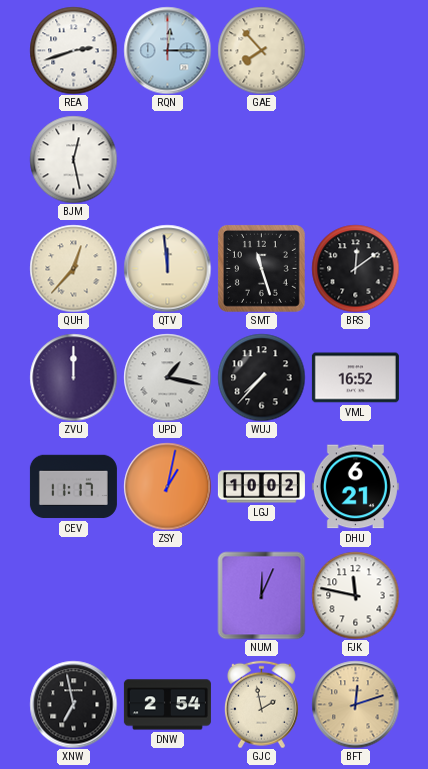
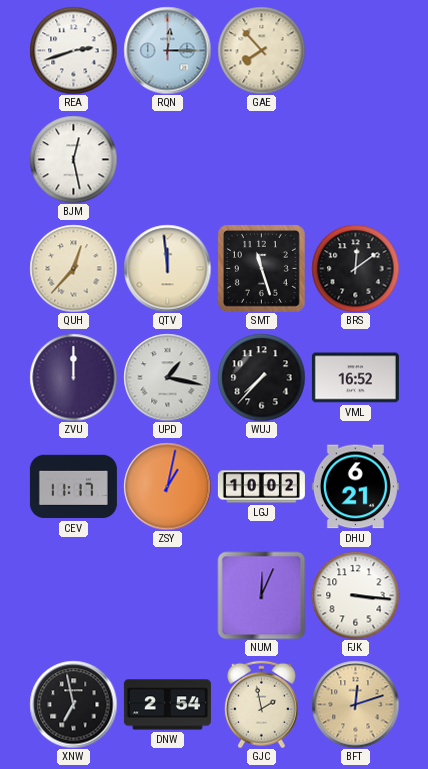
FJK: 11:47 -> 3:16
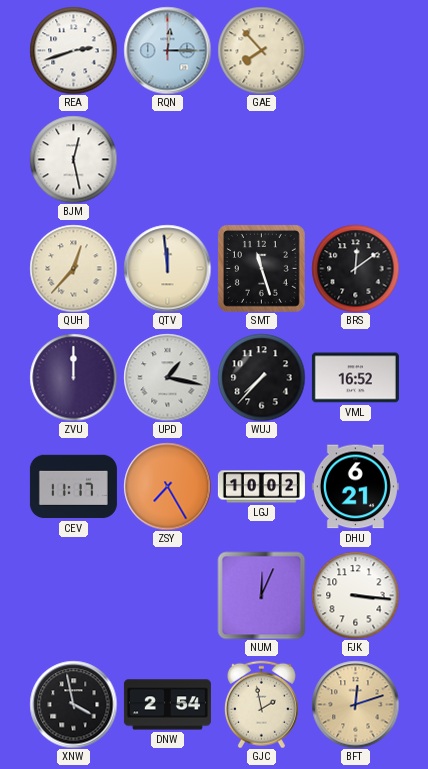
ZSY: 1:02 -> 7:25
XNW: 6:58 -> 3:58
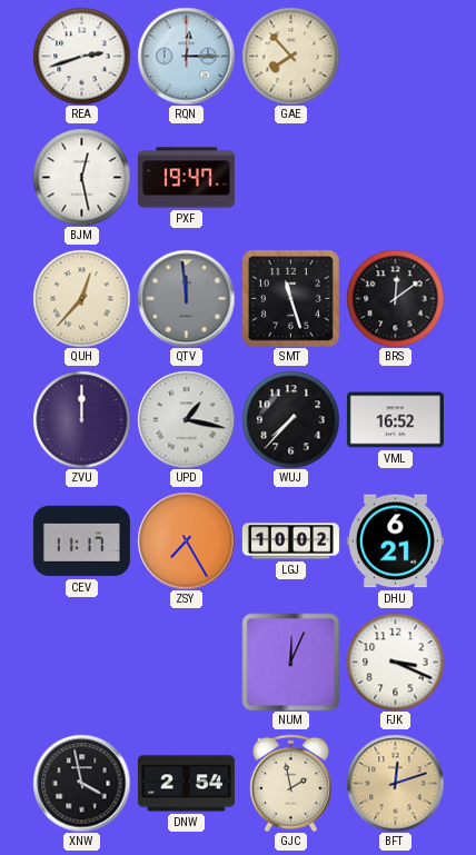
PXF: none -> 19:47
QTV dial: cream -> grey
FJK: 3:16 -> 3:19
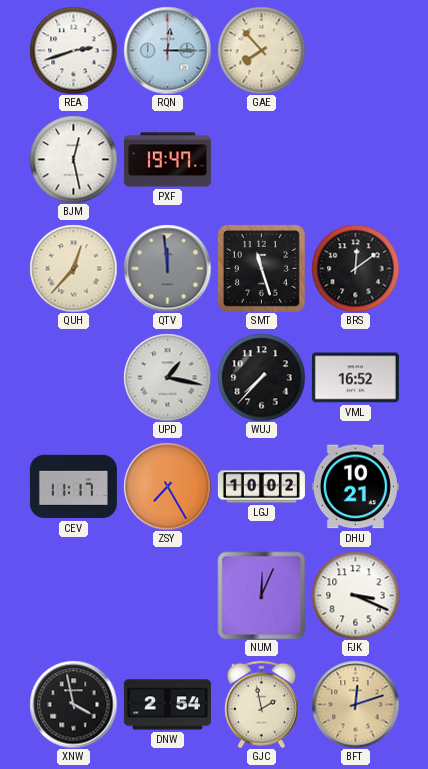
ZVU: 12:00 -> none
DHU: 6:21 -> 10:21
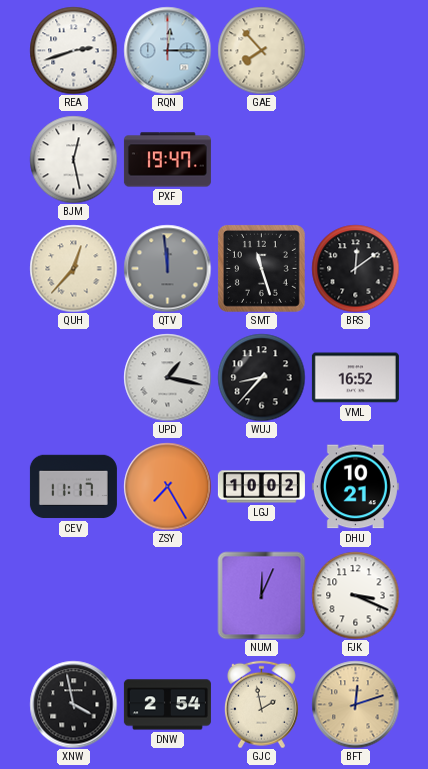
WUJ: 7:37 -> 8:37
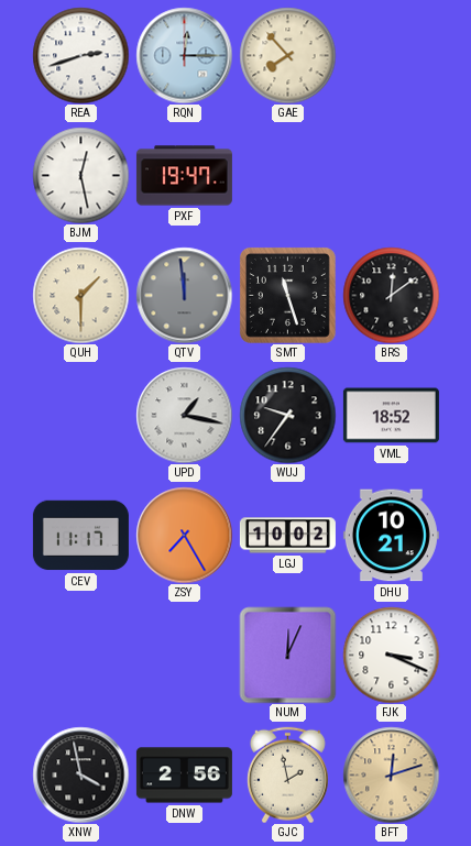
QUH: 12:37 -> 1:30
WUJ: 8:37 -> 9:36
VML: 16:52 -> 18:52
DNW: 2:54 -> 2:56
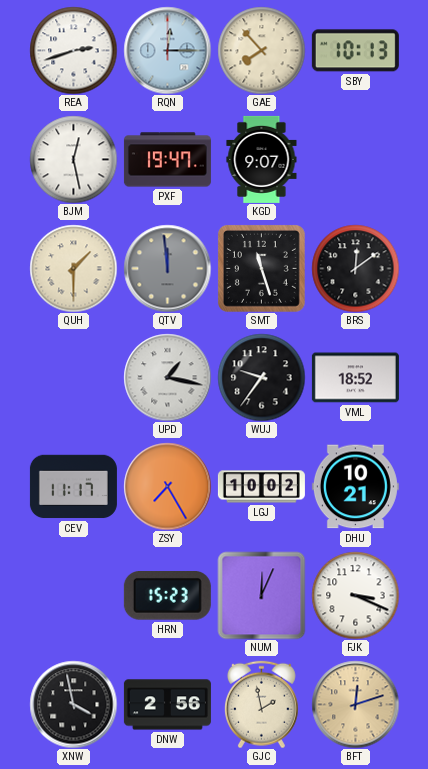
SBY: none -> 10:13
KGD: none -> 9:07
HRN: none -> 15:23
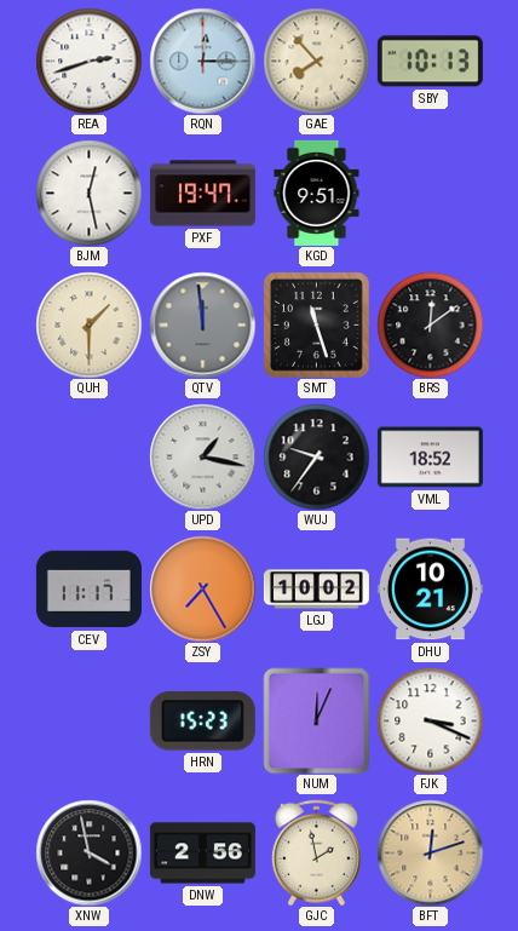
KGD: 9:07 -> 9:51
